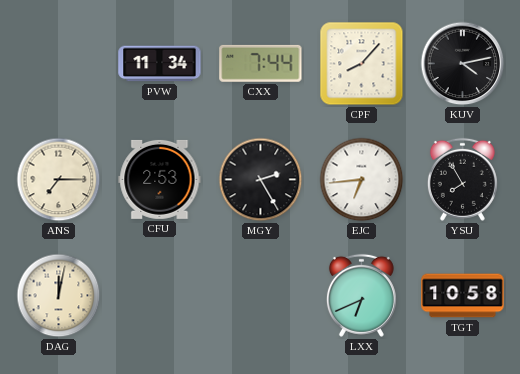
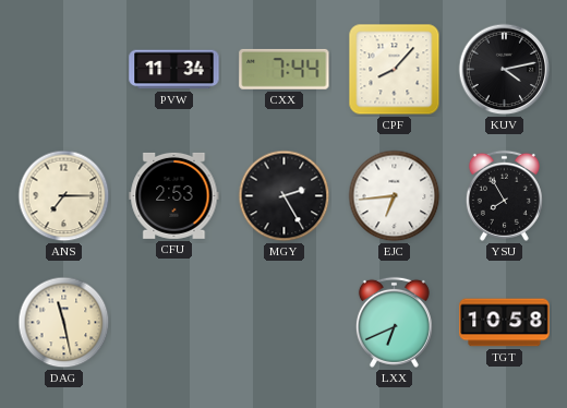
DAG: 12:02 -> 11:28
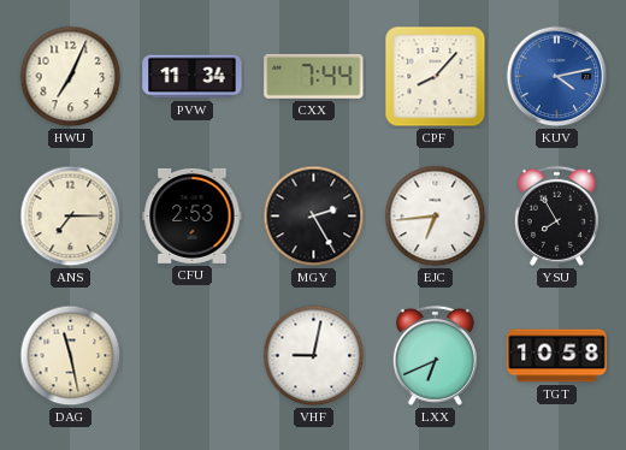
HWU: none -> 7:04
KUV dial: black -> blue
VHF: none -> 9:02
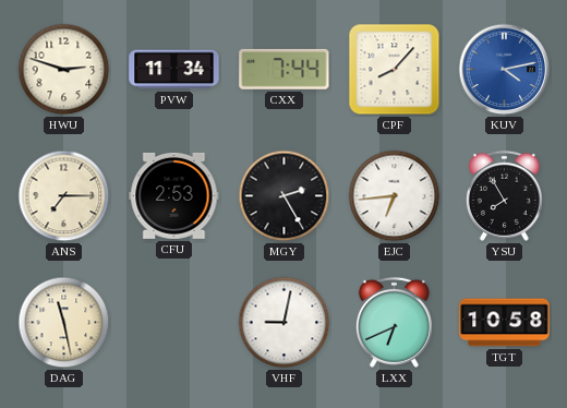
HWU: 7:04 -> 2:48
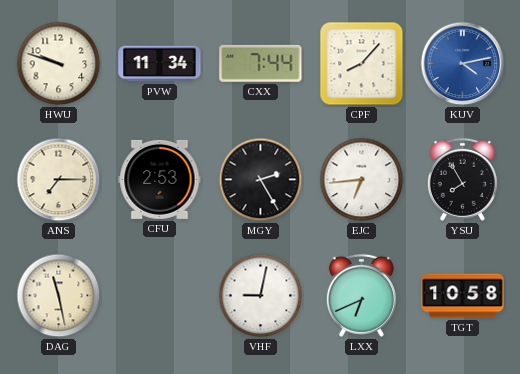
HWU: 2:48 -> 9:48
